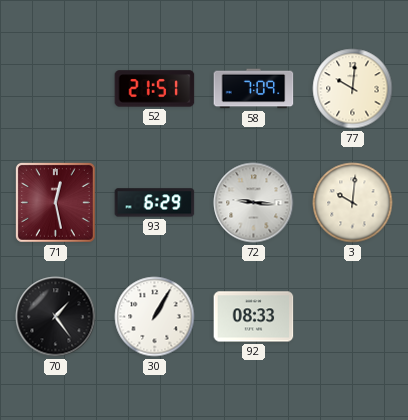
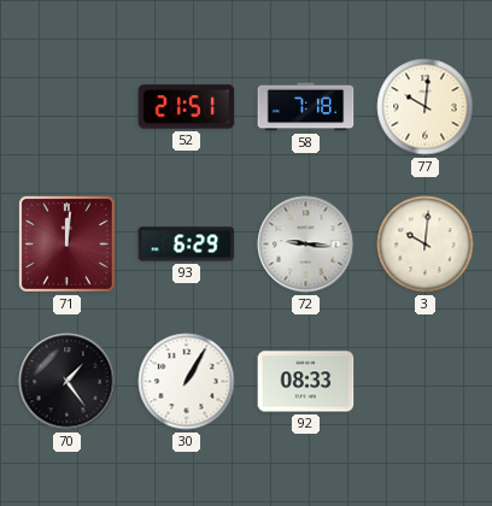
58: 7:09 -> 7:18
71: 12:28 -> 12:01
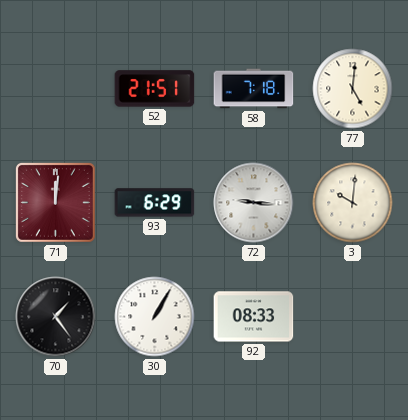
77: 10:01 -> 5:01
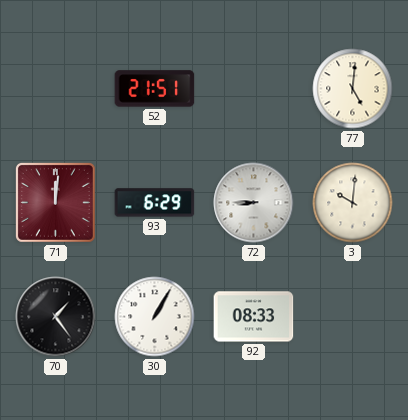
58: 7:18 -> none
72: 9:16 -> 8:45
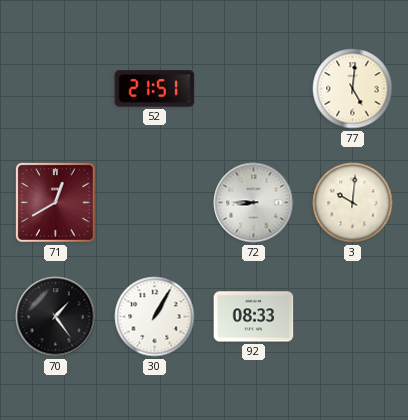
71: 12:01 -> 12:40
93: 6:29 -> none
